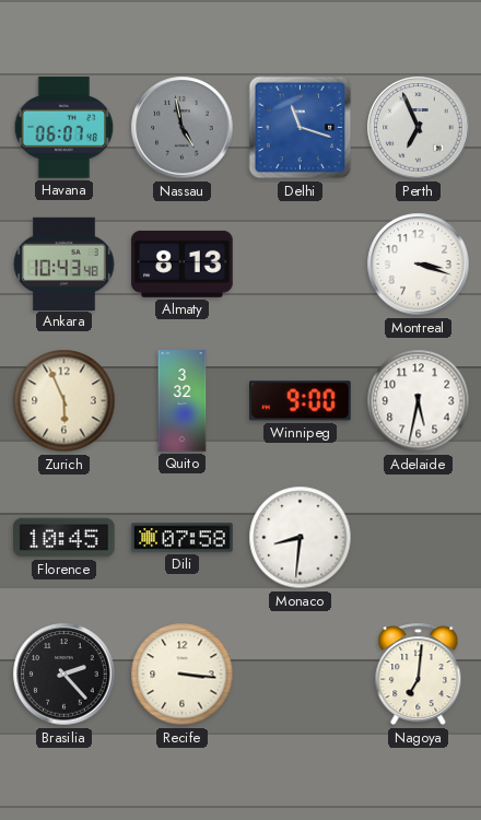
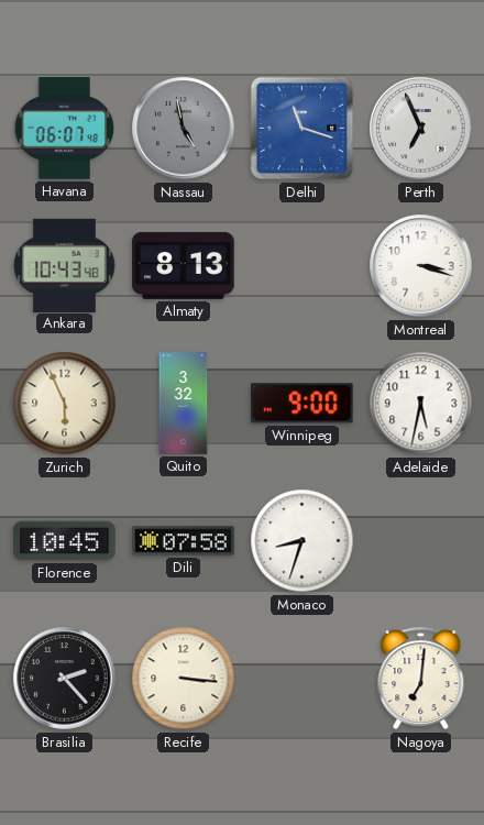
Monaco: 8:31 -> 8:33
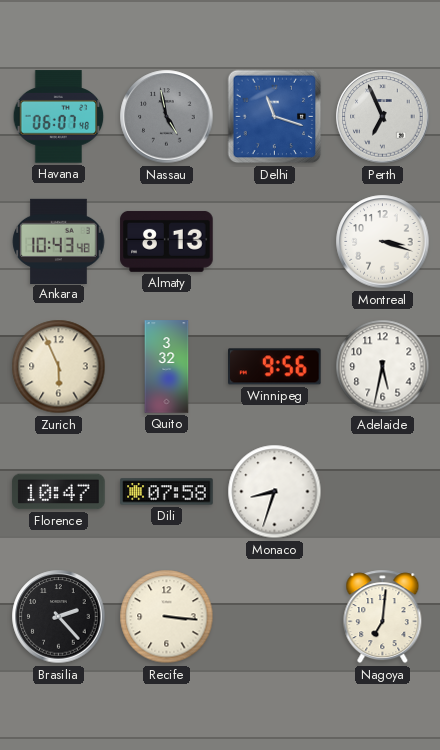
Winnipeg: 9:00 -> 9:56
Florence: 10:45 -> 10:47
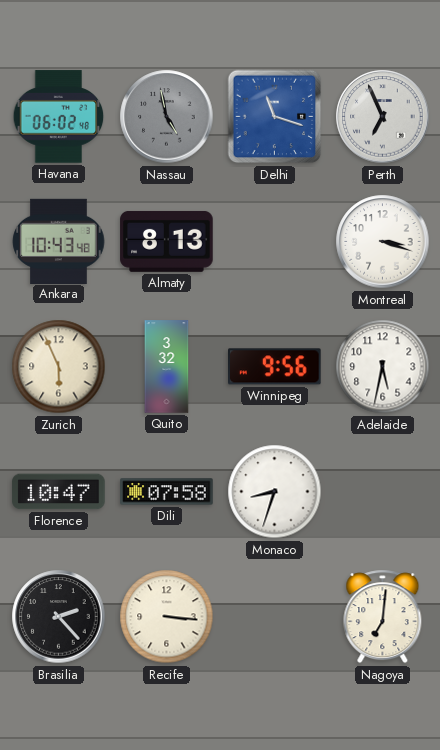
Havana: 06:07 -> 06:02
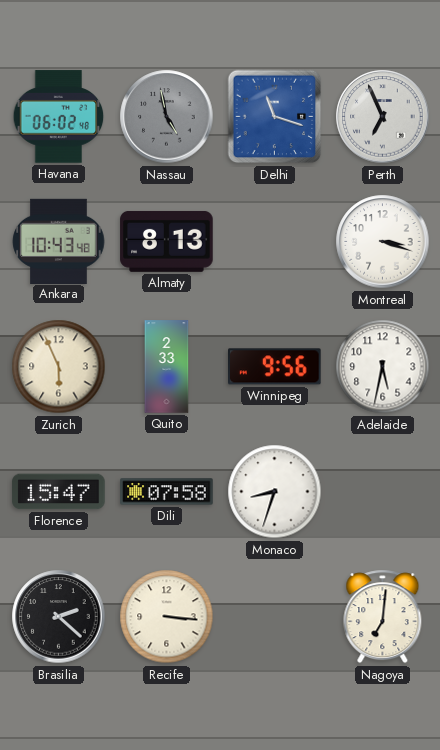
Quito: 3:32 -> 2:33
Florence: 10:47 -> 15:47
Brasilia: 2:23 -> 2:22
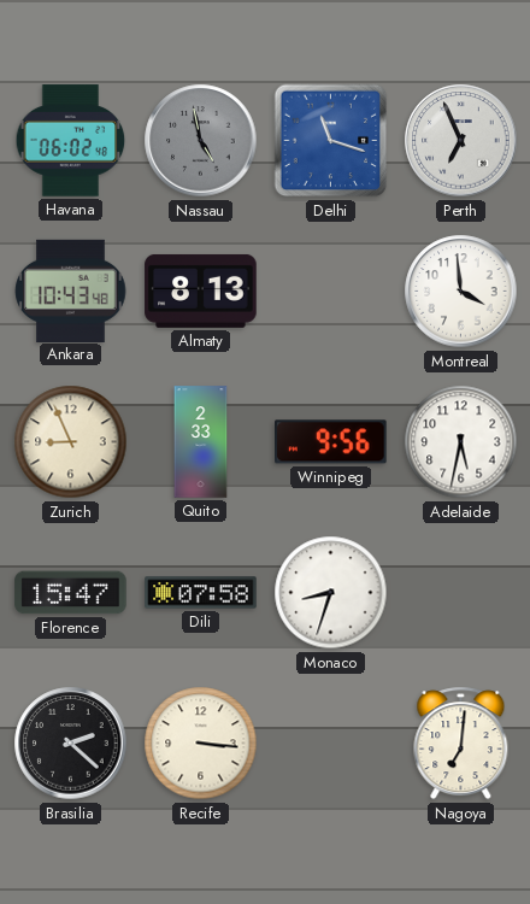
Montreal: 3:18 -> 3:59
Zurich: 5:56 -> 8:56
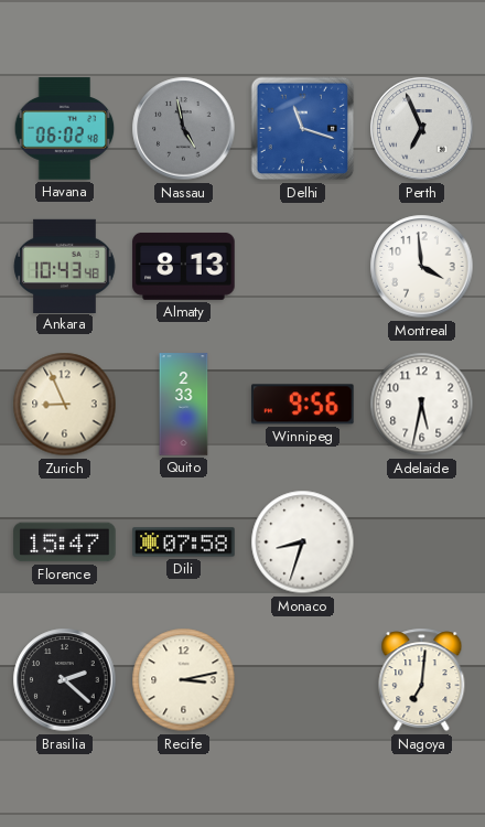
Recife: 3:16 -> 3:13
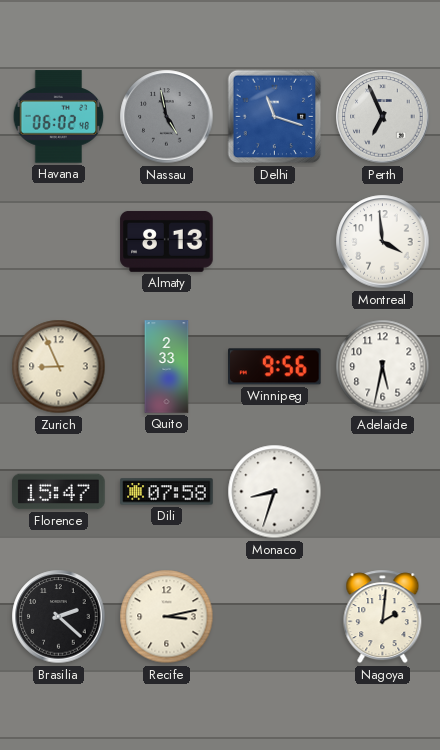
Ankara: 10:43 -> none
Nagoya: 7:01 -> 2:01
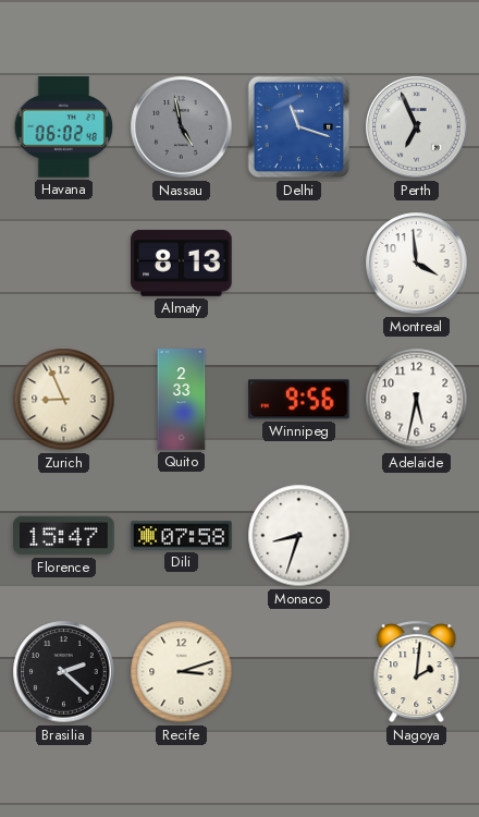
Recife: 3:13 -> 3:12
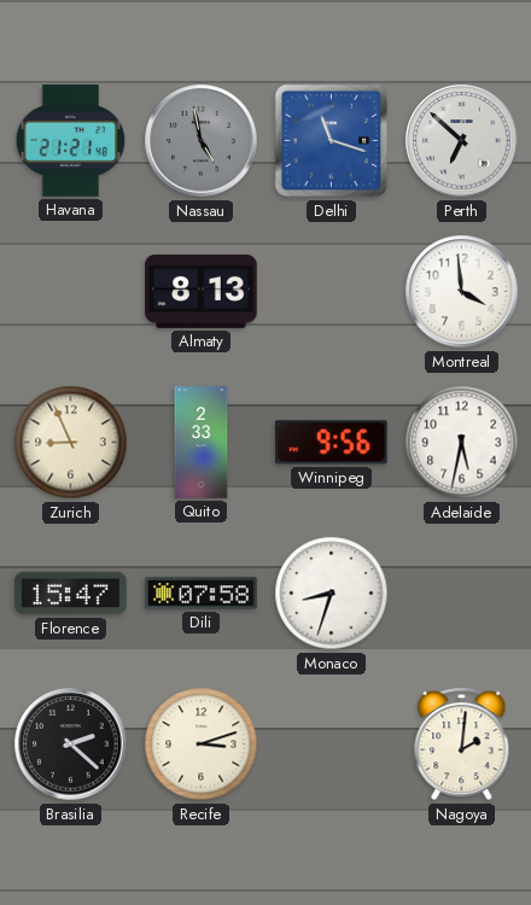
Havana: 06:02 -> 21:21
Perth: 6:56 -> 6:52
